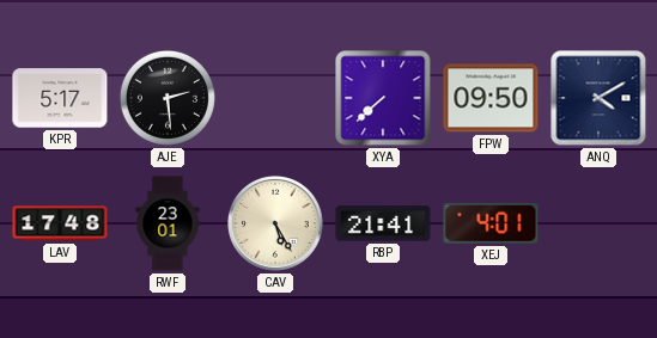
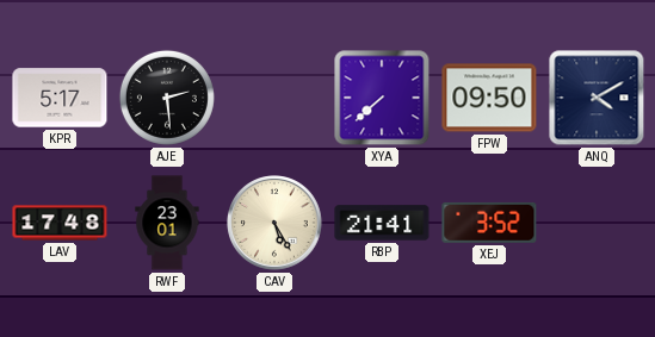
XEJ: 4:01 -> 3:52
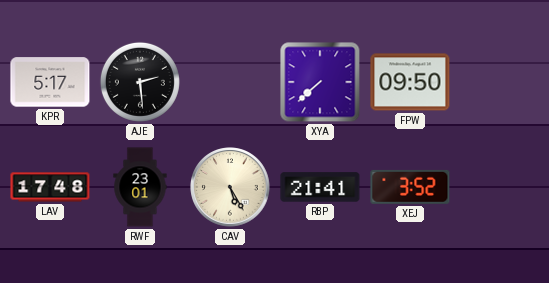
ANQ: 4:10 -> none
